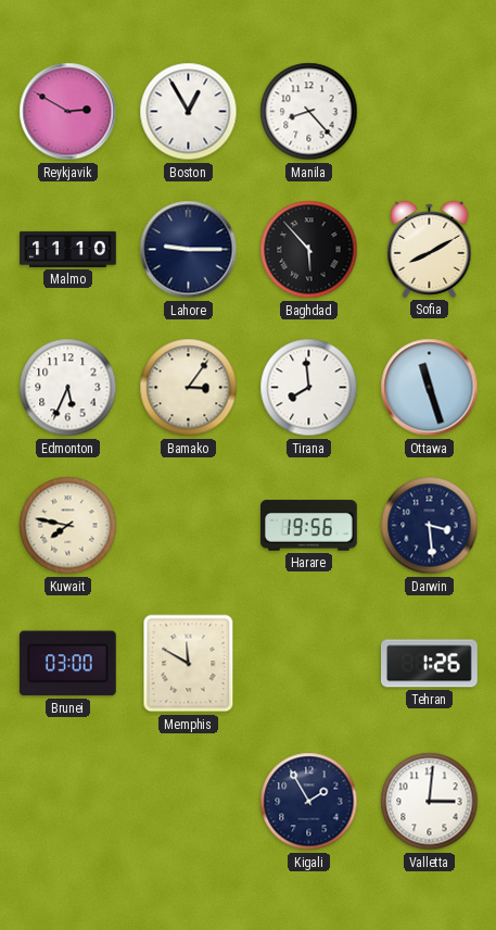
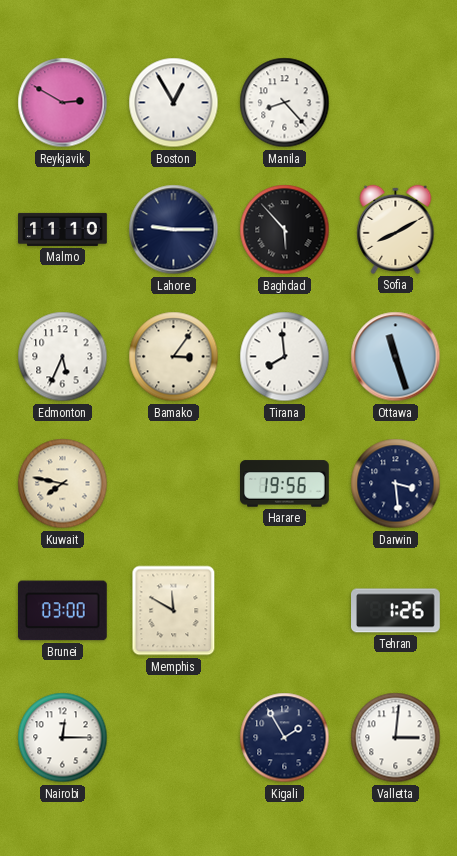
Nairobi: none -> 12:15
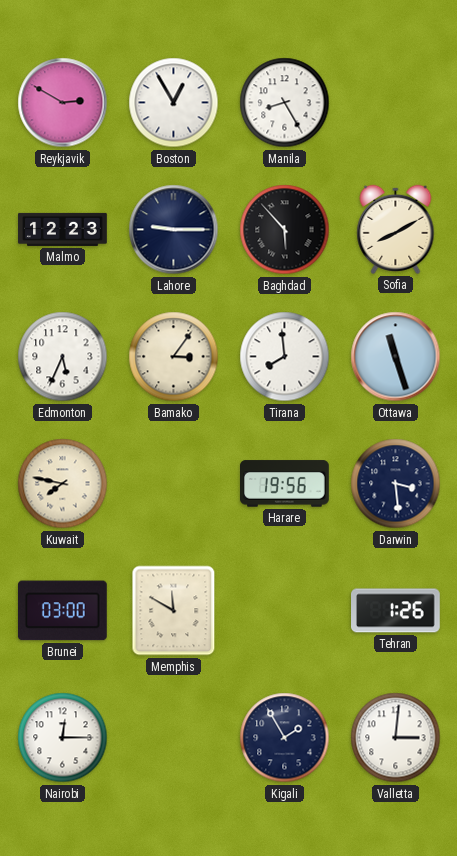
Manila: 8:23 -> 8:25
Malmo: 11:10 -> 12:23
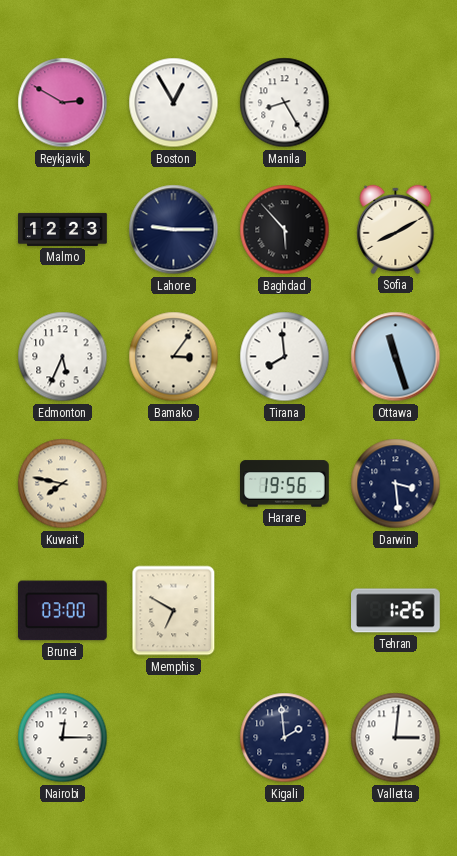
Memphis: 11:50 -> 6:50
Kigali: 1:55 -> 1:59
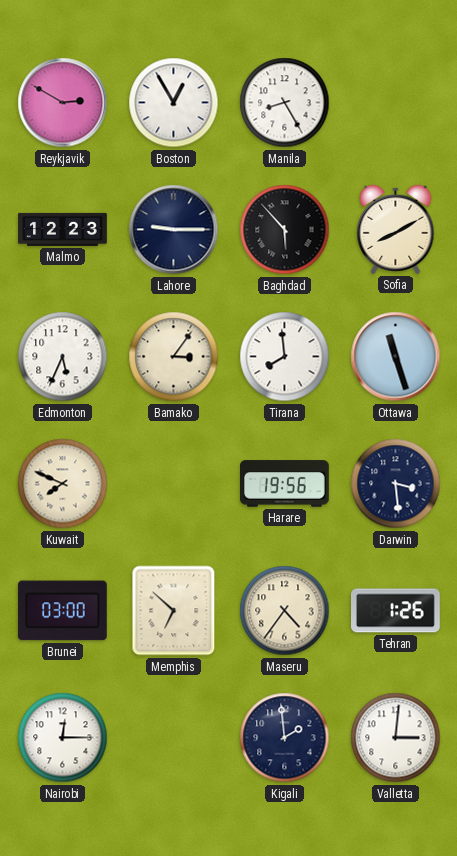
Kuwait: 7:47 -> 7:49
Memphis: 6:50 -> 6:52
Maseru: none -> 4:36
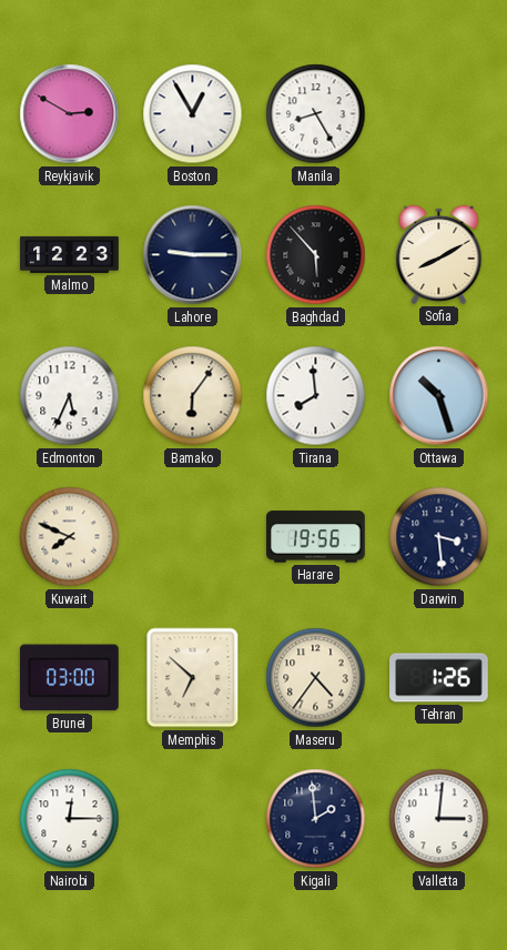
Bamako: 3:06 -> 6:06
Ottawa: 11:27 -> 10:27
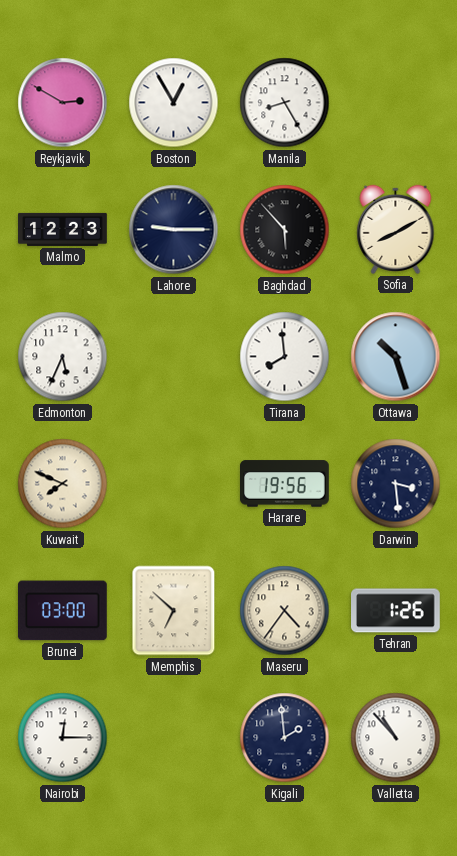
Bamako: 6:06 -> none
Valletta: 3:01 -> 10:53
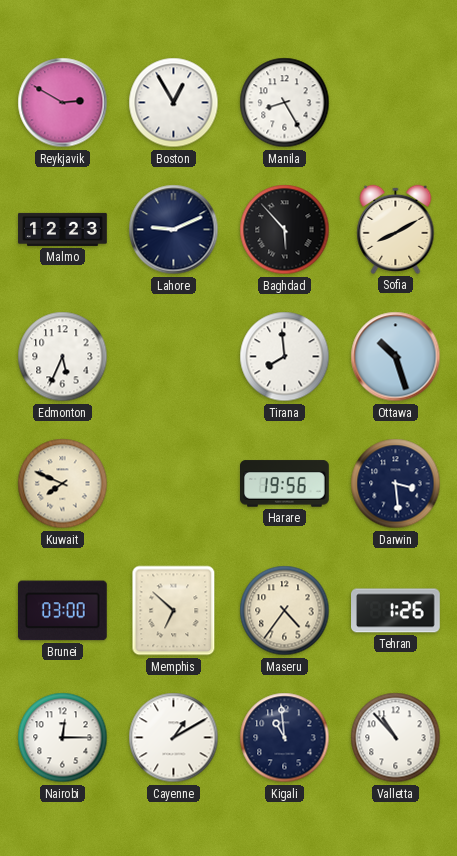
Lahore: 9:15 -> 9:11
Cayenne: none -> 1:10
Kigali: 1:59 -> 10:59
